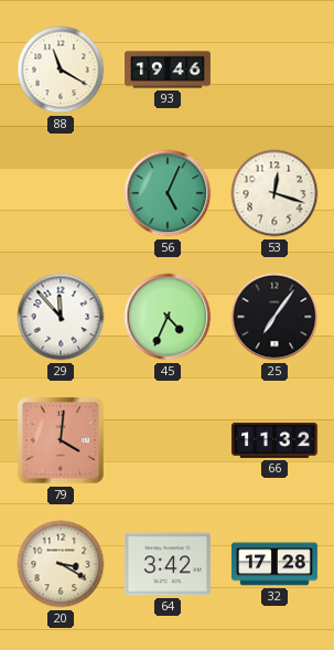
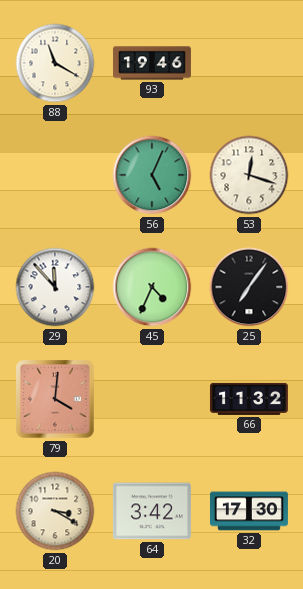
32: 17:28 -> 17:30
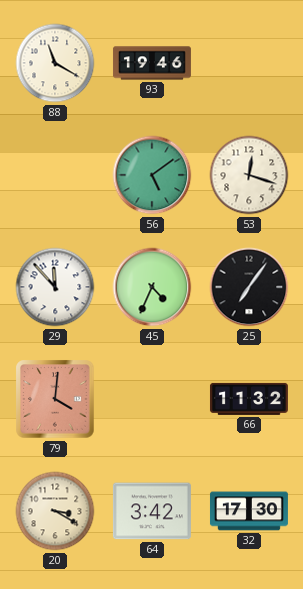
56: 5:04 -> 5:09
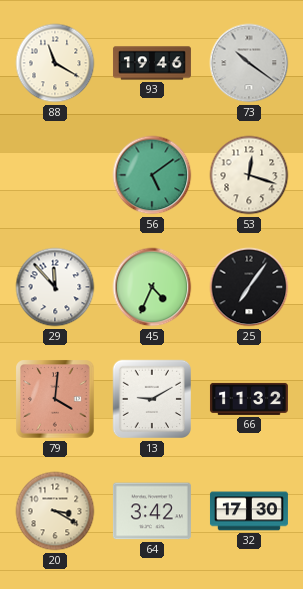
73: none -> 10:21
13: none -> 9:10
